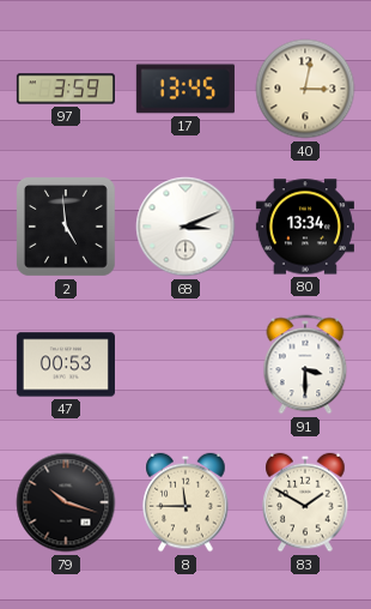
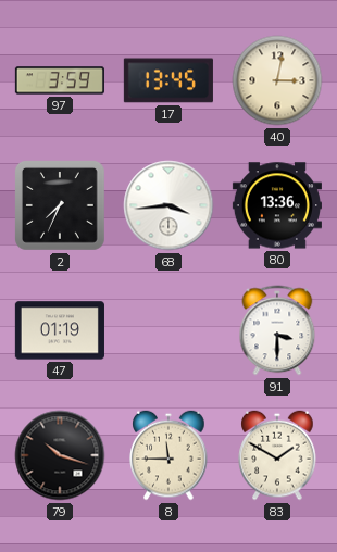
2: 4:59 -> 7:34
68: 3:11 -> 3:44
80: 13:34 -> 13:36
47: 00:53 -> 01:19
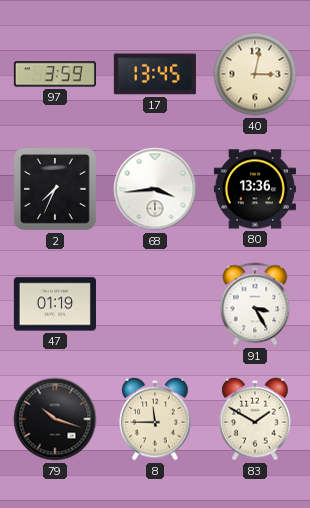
91: 3:30 -> 3:25
